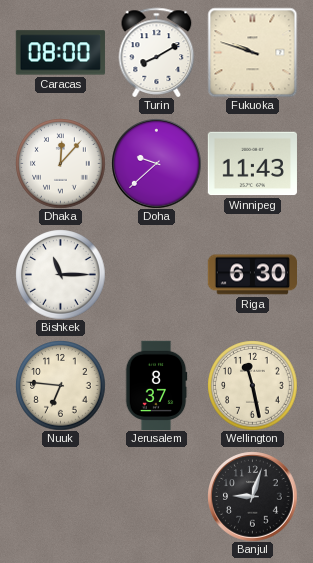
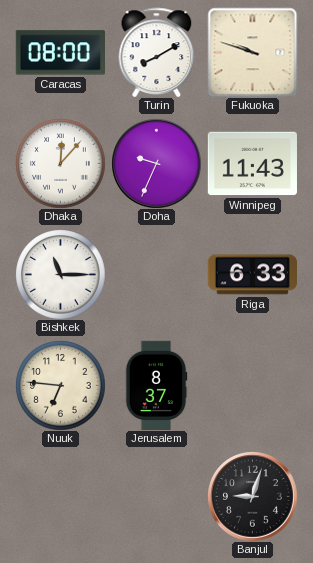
Doha: 9:38 -> 9:34
Riga: 6:30 -> 6:33
Wellington: 11:28 -> none
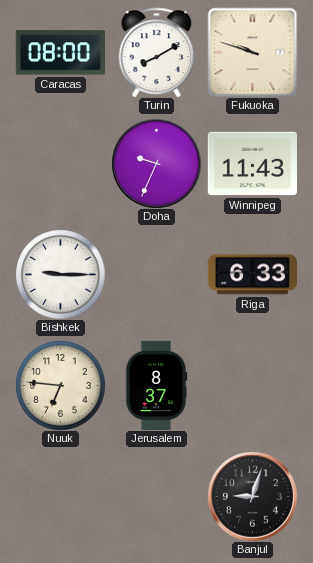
Dhaka: 12:07 -> none
Bishkek: 11:15 -> 9:15
